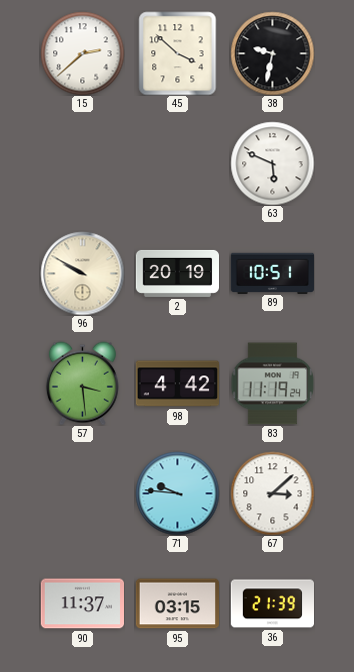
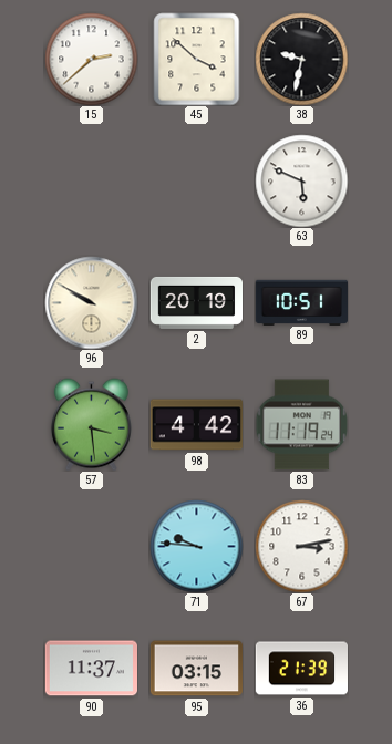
67: 3:08 -> 3:13
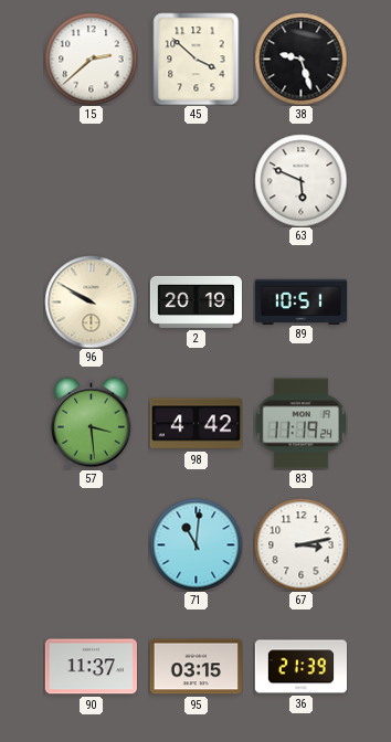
38: 9:32 -> 9:27
71: 9:46 -> 11:01
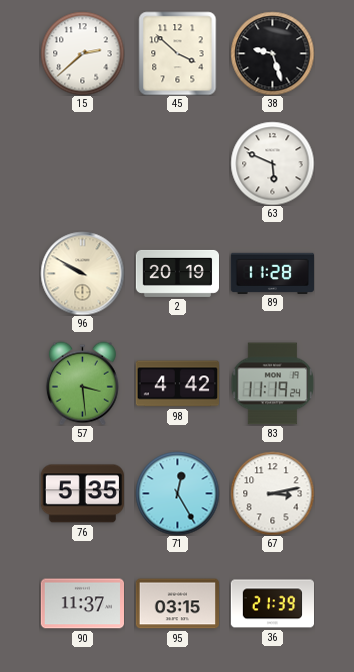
89: 10:51 -> 11:28
76: none -> 5:35
71: 11:01 -> 12:25
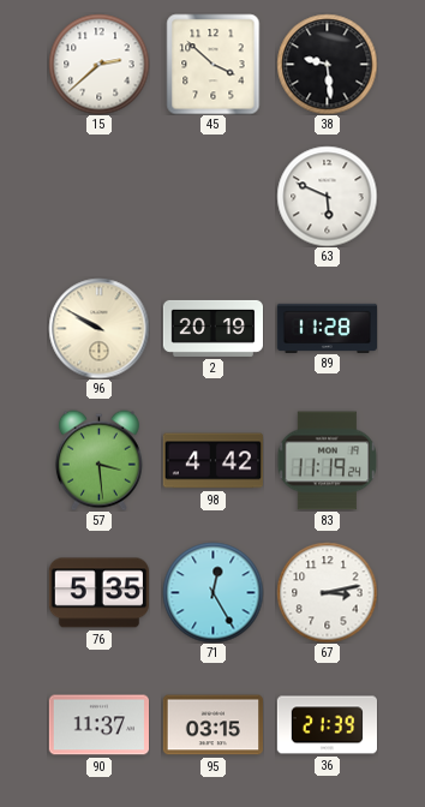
38: 9:27 -> 9:29
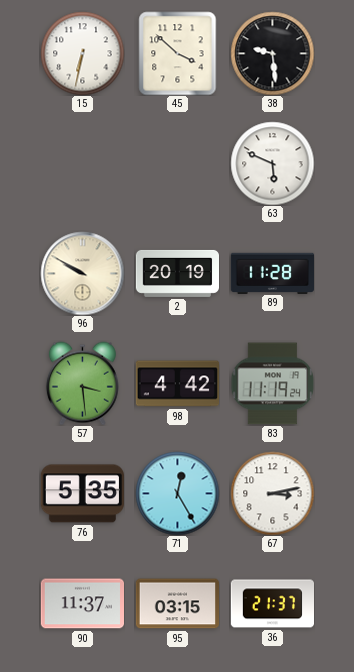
15: 2:38 -> 6:32
36: 21:39 -> 21:37
